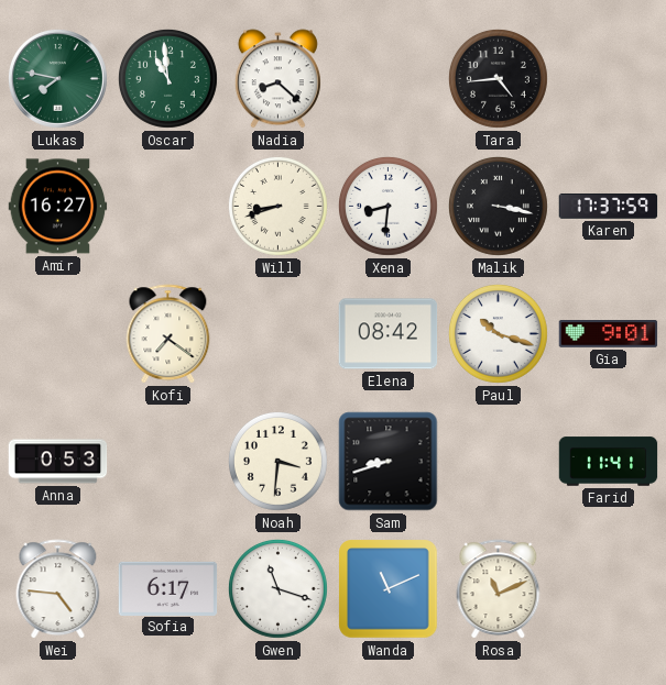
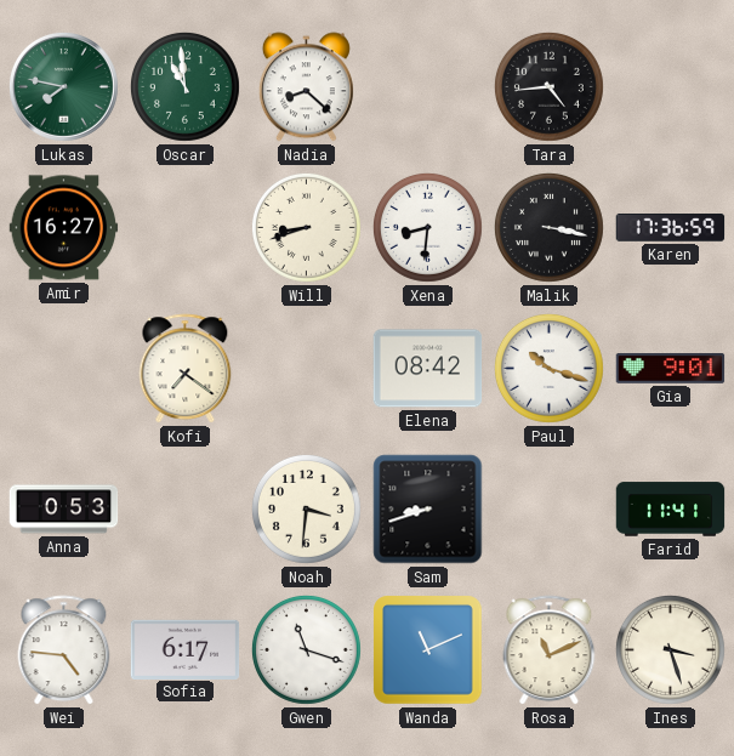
Karen: 17:37 -> 17:36
Ines: none -> 3:27
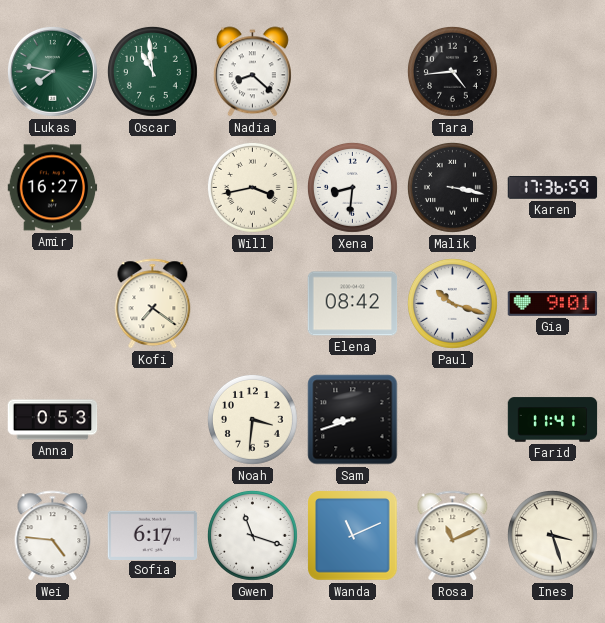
Will: 8:42 -> 3:43
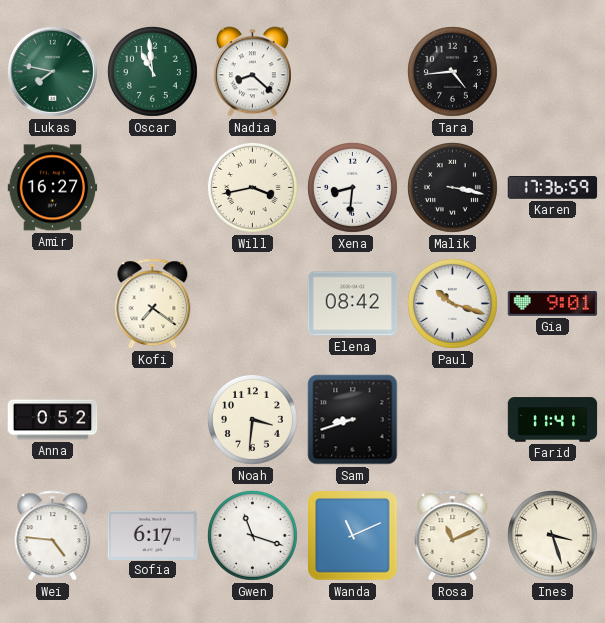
Anna: 0:53 -> 0:52
